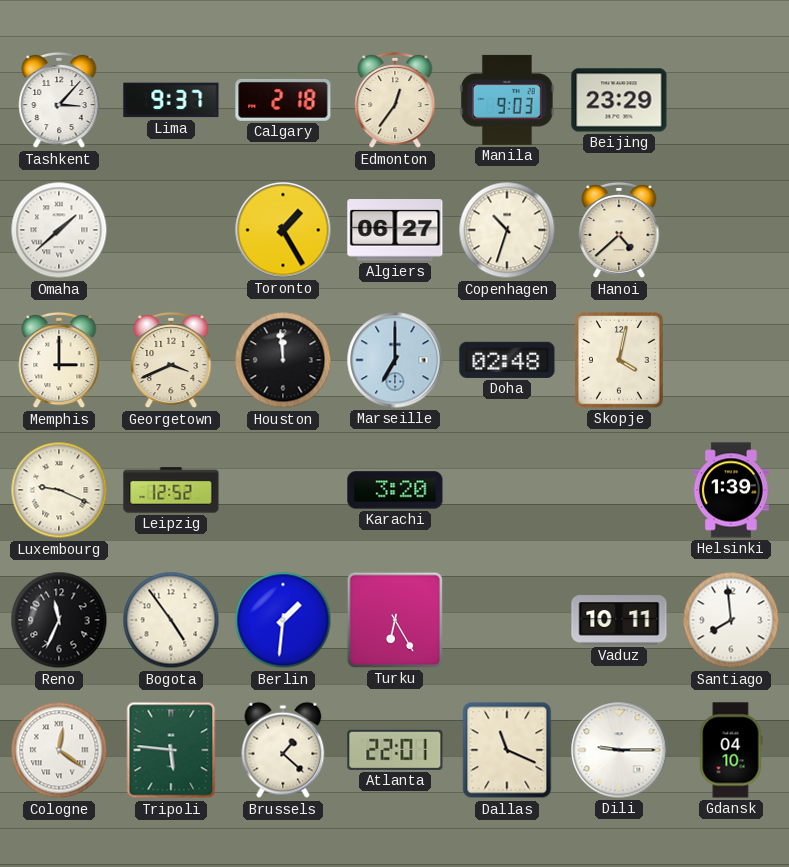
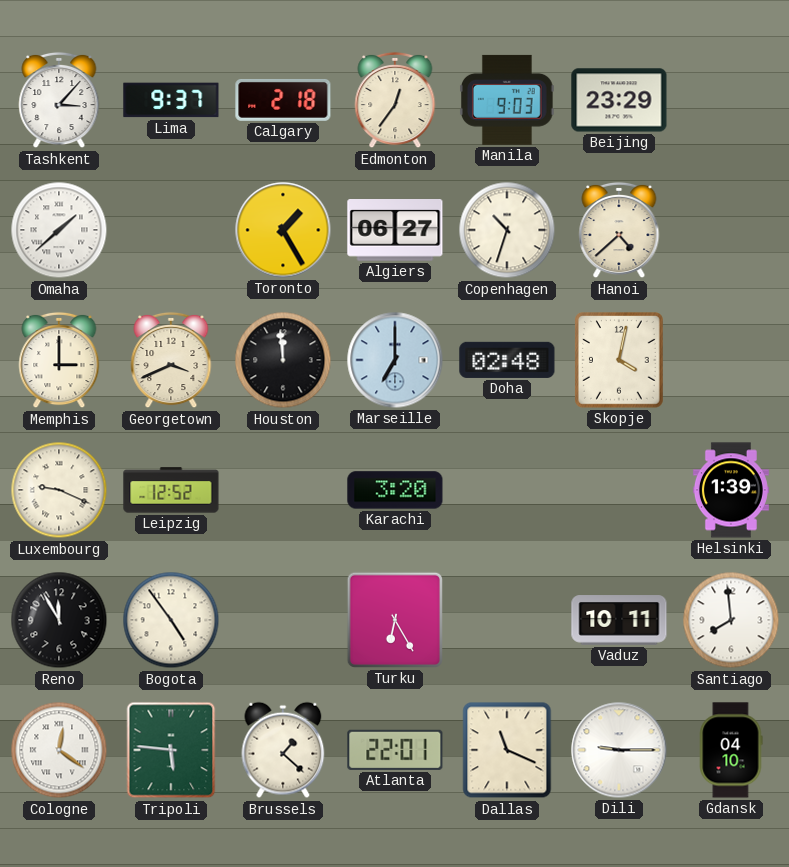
Reno: 11:34 -> 11:55
Berlin: 1:31 -> none
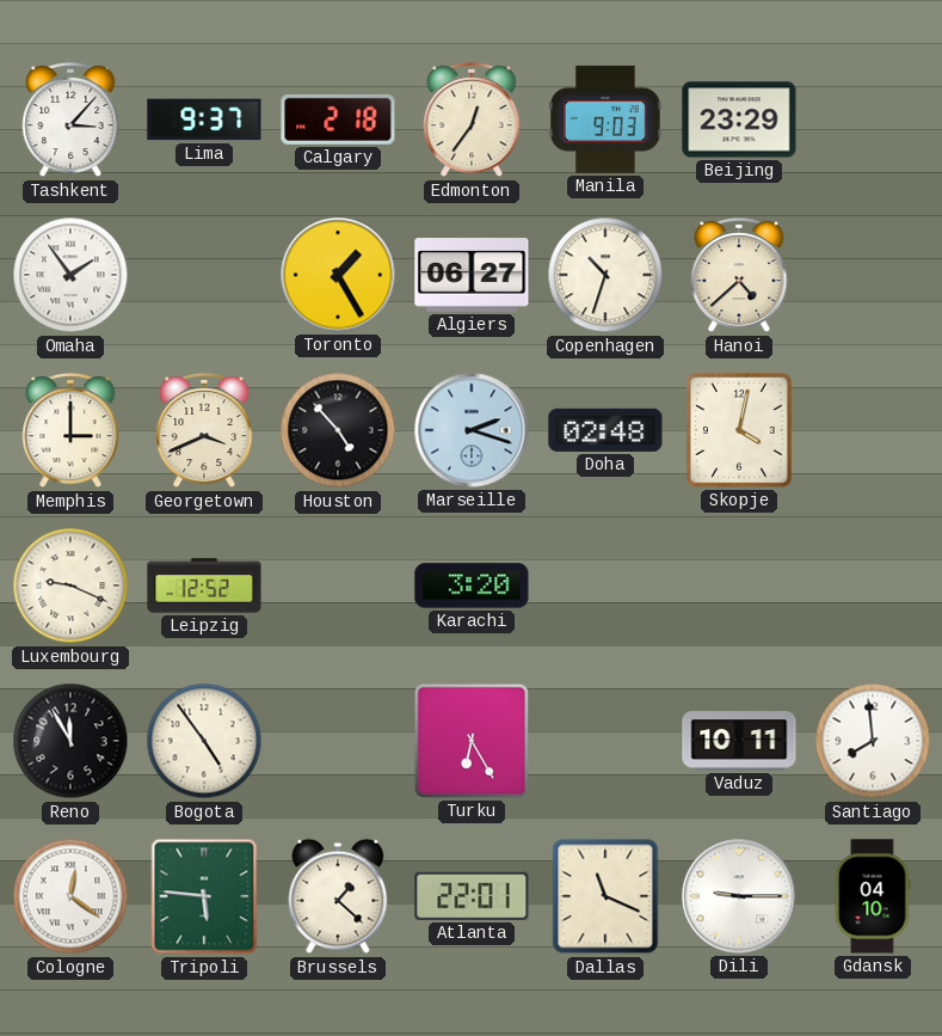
Omaha: 1:38 -> 1:54
Houston: 11:59 -> 4:53
Marseille: 7:00 -> 2:18
Helsinki: 1:39 -> none
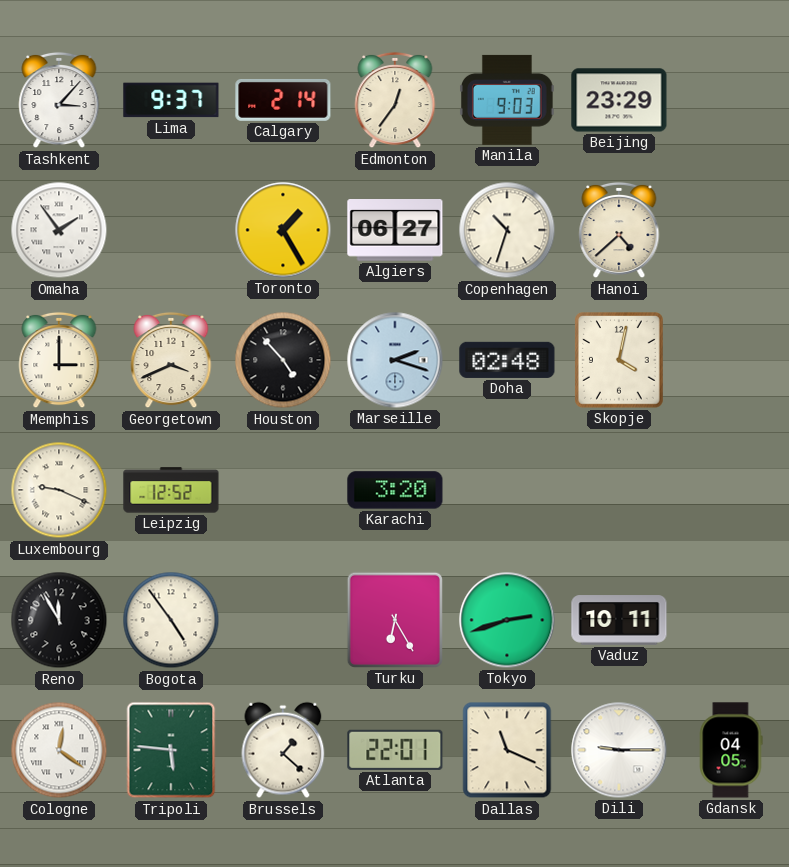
Calgary: 2:18 -> 2:14
Tokyo: none -> 2:42
Santiago: 7:59 -> none
Gdansk: 04:10 -> 04:05
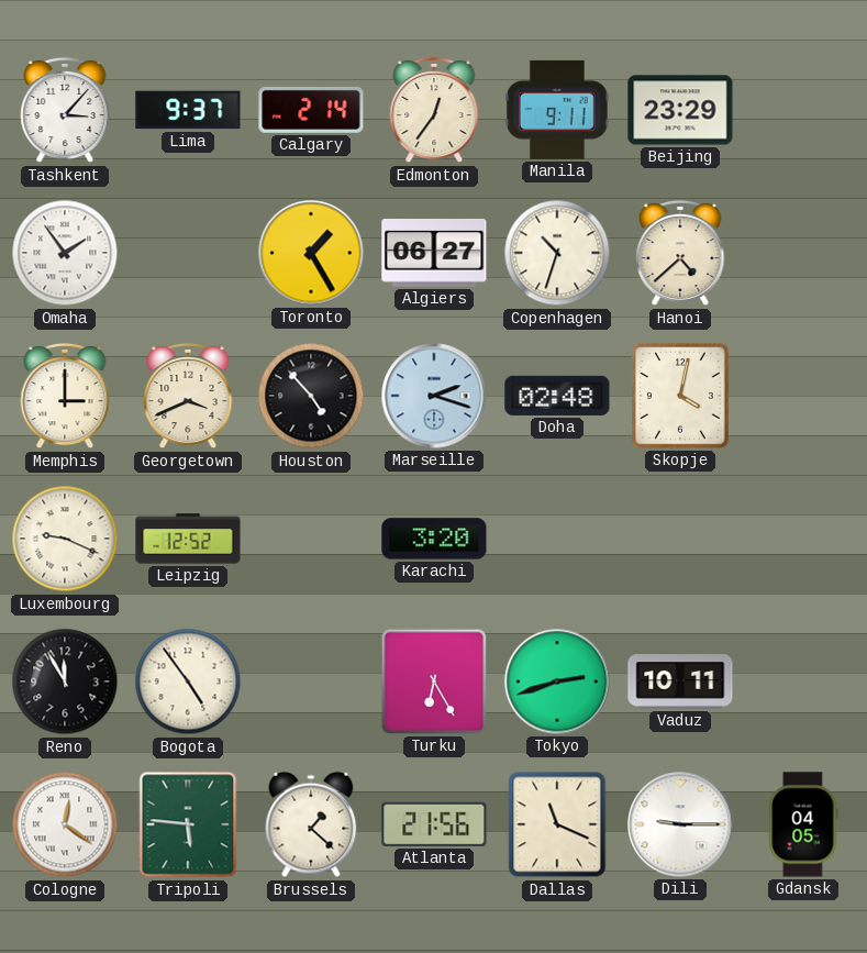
Manila: 9:03 -> 9:11
Atlanta: 22:01 -> 21:56
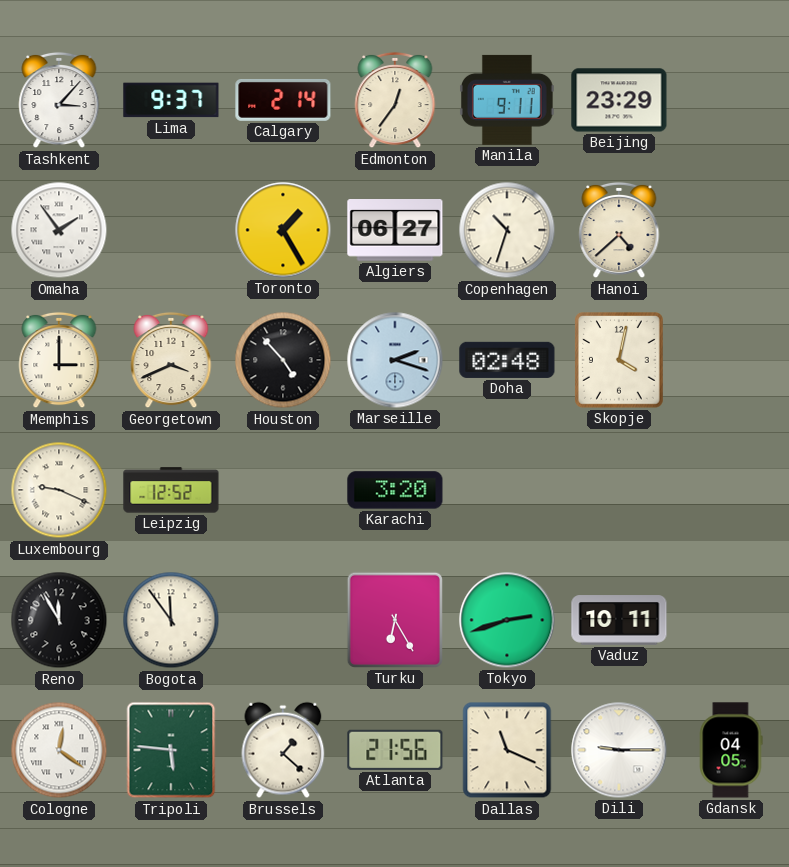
Bogota: 4:54 -> 11:54
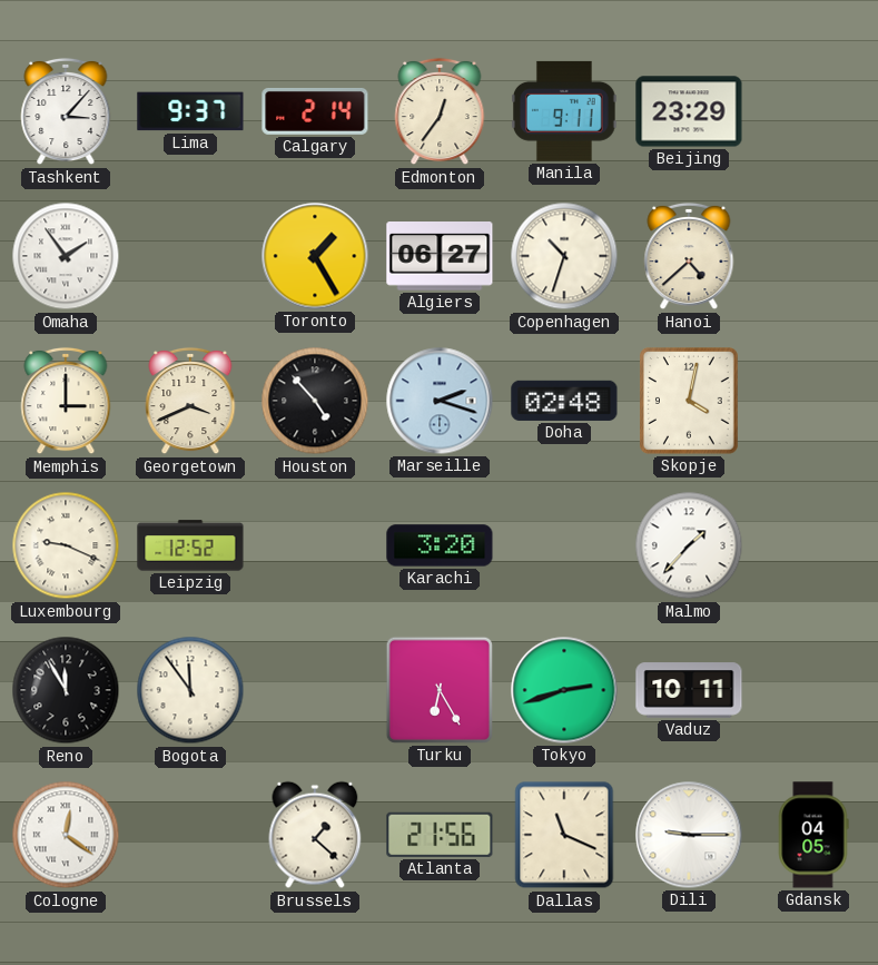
Malmo: none -> 1:37
Tripoli: 5:46 -> none
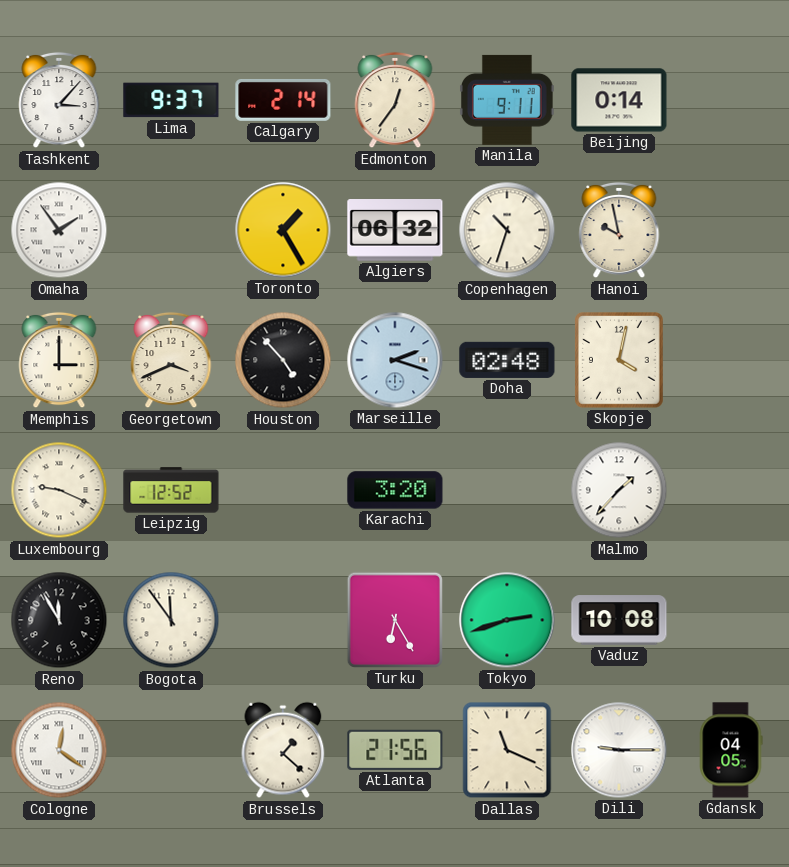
Beijing: 23:29 -> 0:14
Algiers: 06:27 -> 06:32
Hanoi: 4:38 -> 9:58
Vaduz: 10:11 -> 10:08
